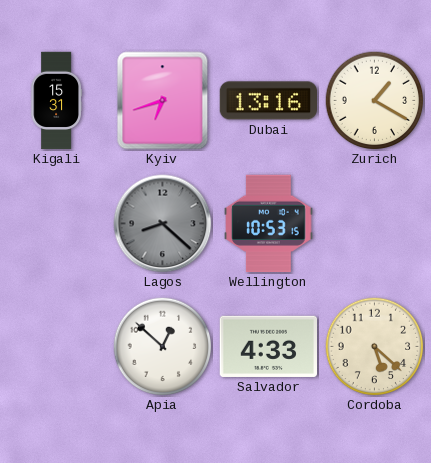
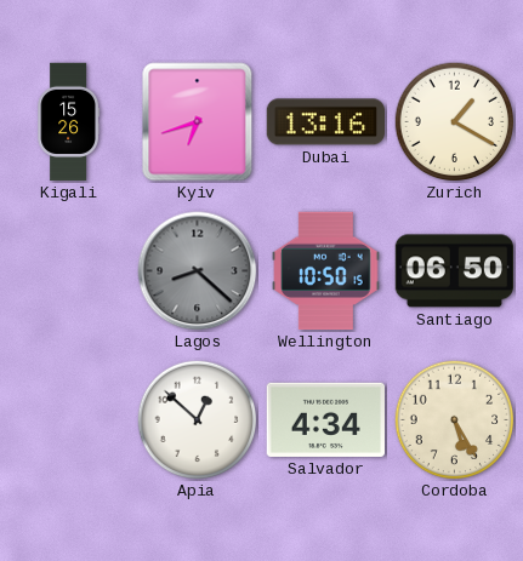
Kigali: 15:31 -> 15:26
Wellington: 10:53 -> 10:50
Santiago: none -> 06:50
Salvador: 4:33 -> 4:34
Cordoba: 5:22 -> 5:25
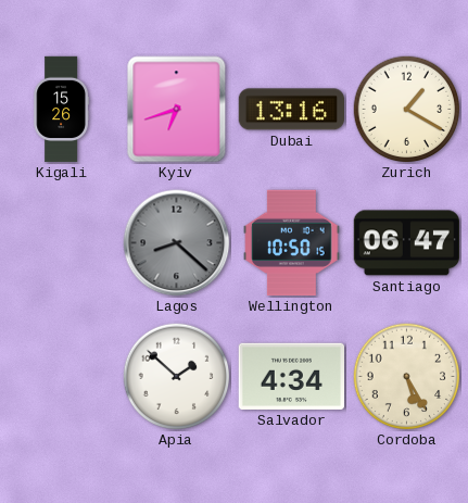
Santiago: 06:50 -> 06:47
Apia: 12:52 -> 1:52
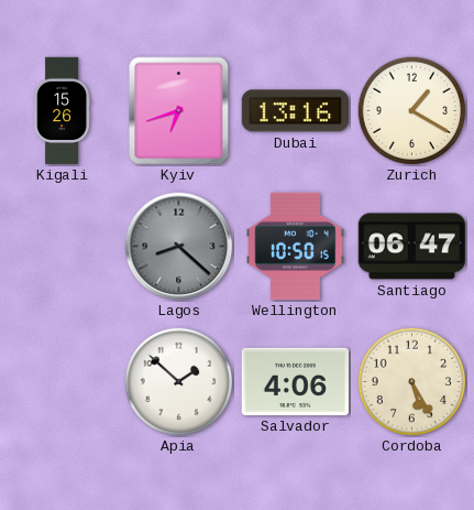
Salvador: 4:34 -> 4:06
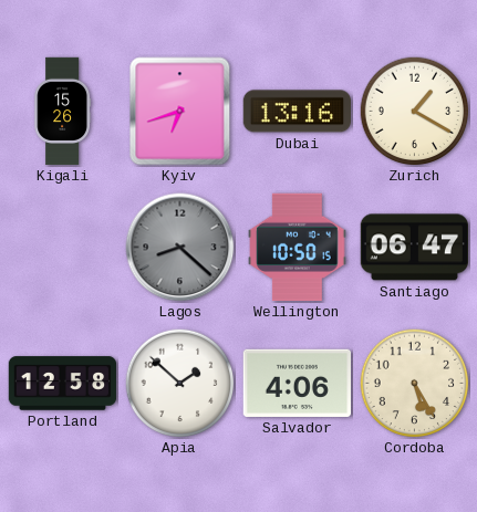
Portland: none -> 12:58
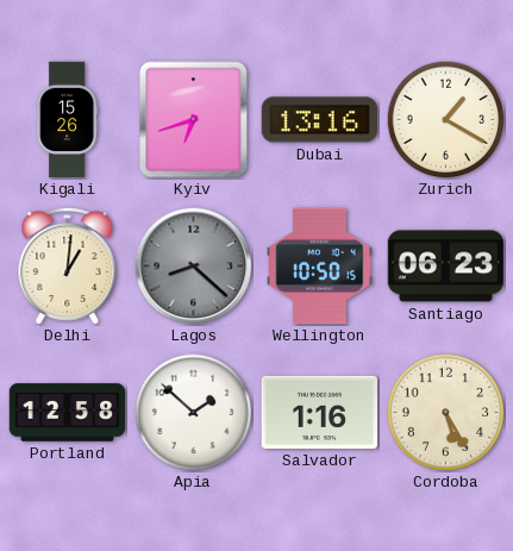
Delhi: none -> 1:01
Santiago: 06:47 -> 06:23
Salvador: 4:06 -> 1:16
